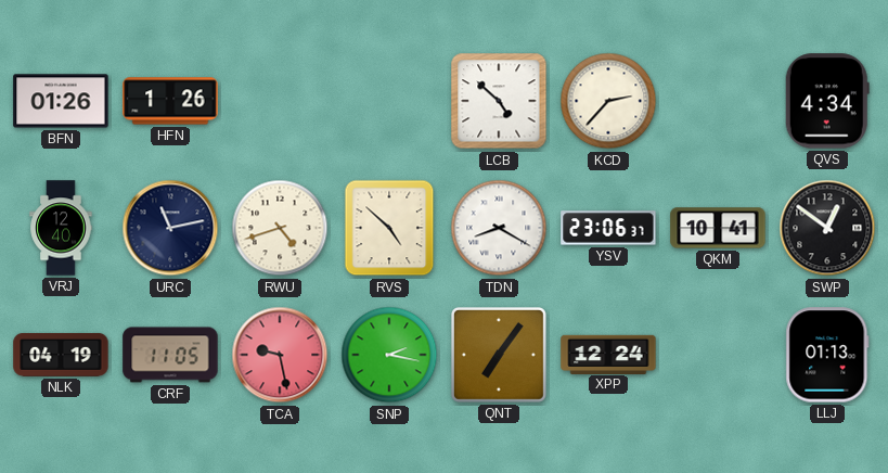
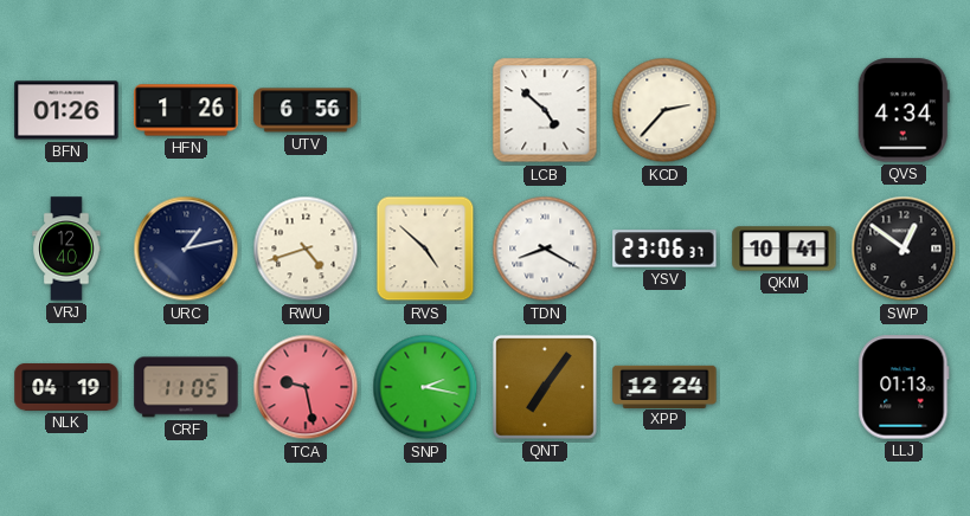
UTV: none -> 6:56
URC: 11:13 -> 1:13
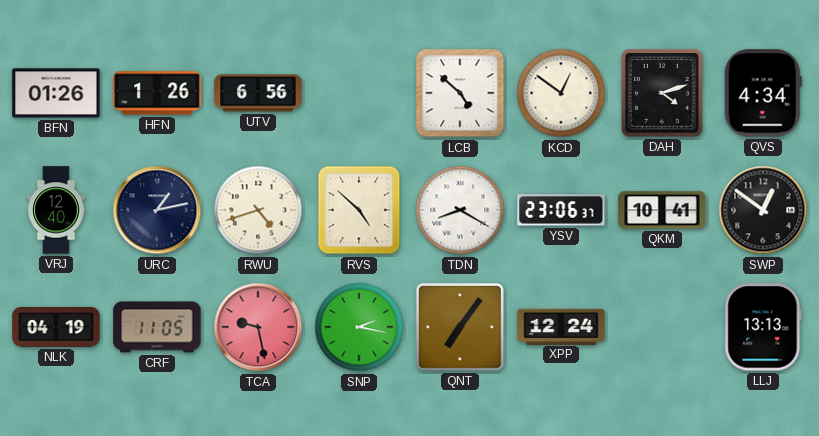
KCD: 2:37 -> 12:51
DAH: none -> 4:12
LLJ: 01:13 -> 13:13
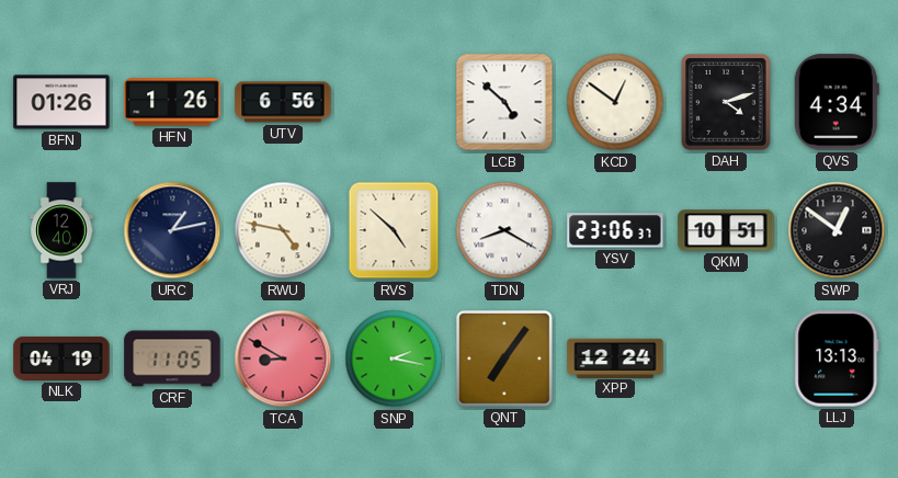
RWU: 4:42 -> 4:47
QKM: 10:41 -> 10:51
TCA: 9:28 -> 8:50
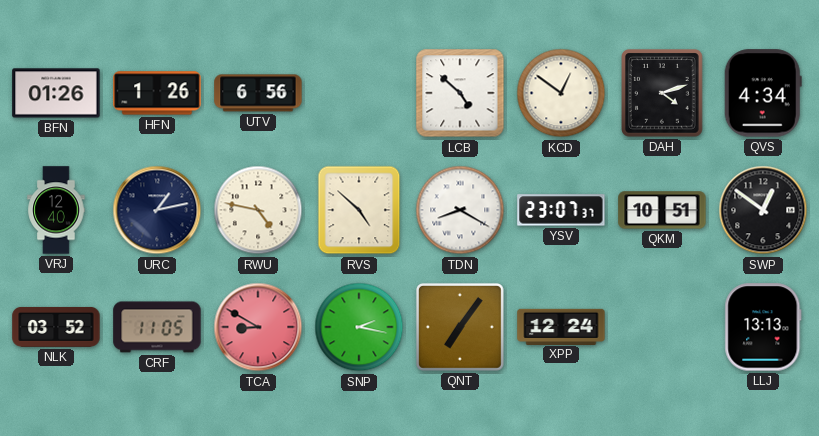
YSV: 23:06 -> 23:07
NLK: 04:19 -> 03:52
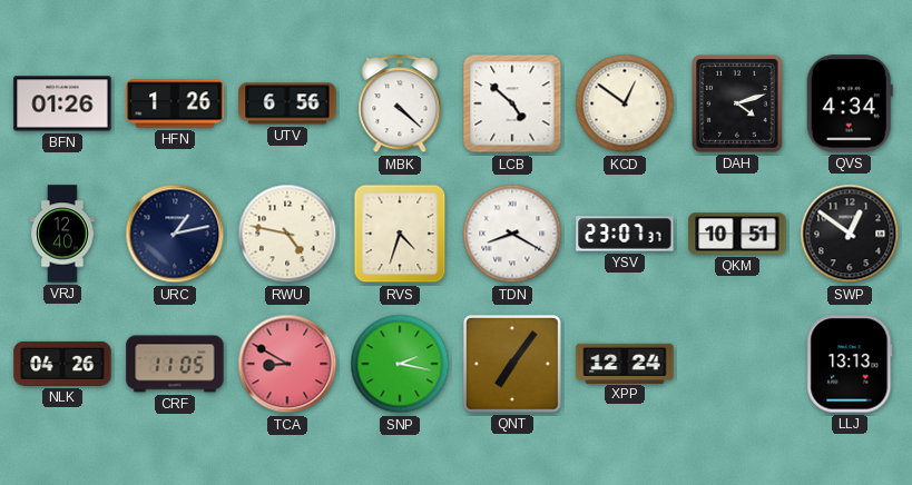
MBK: none -> 4:22
RVS: 4:52 -> 4:33
NLK: 03:52 -> 04:26
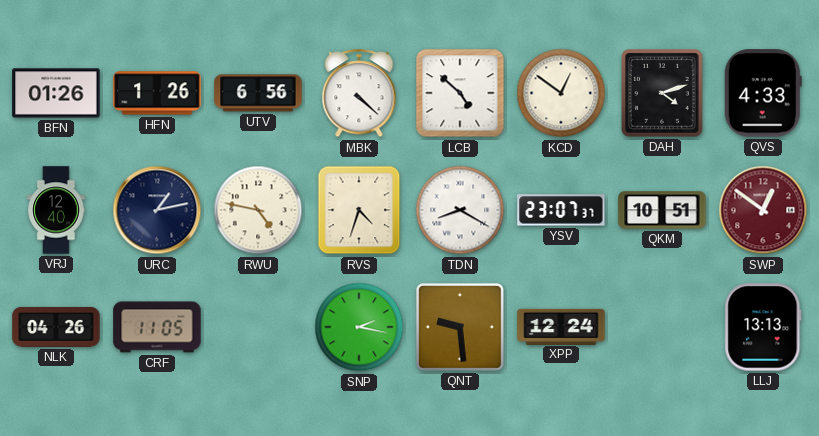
QVS: 4:34 -> 4:33
SWP dial: black -> burgundy
TCA: 8:50 -> none
QNT: 7:06 -> 9:29
